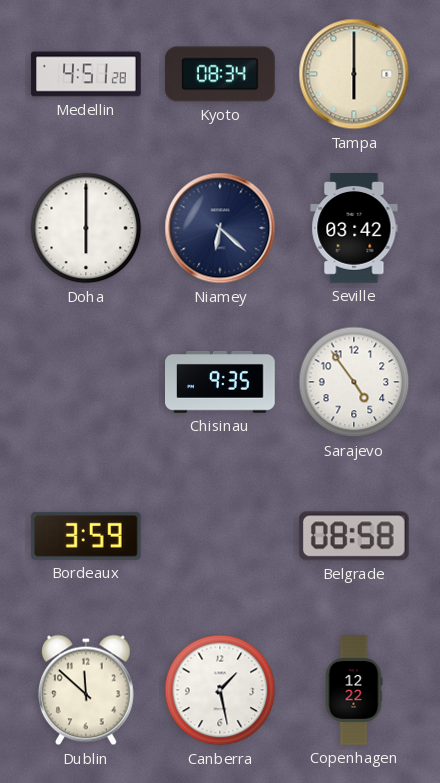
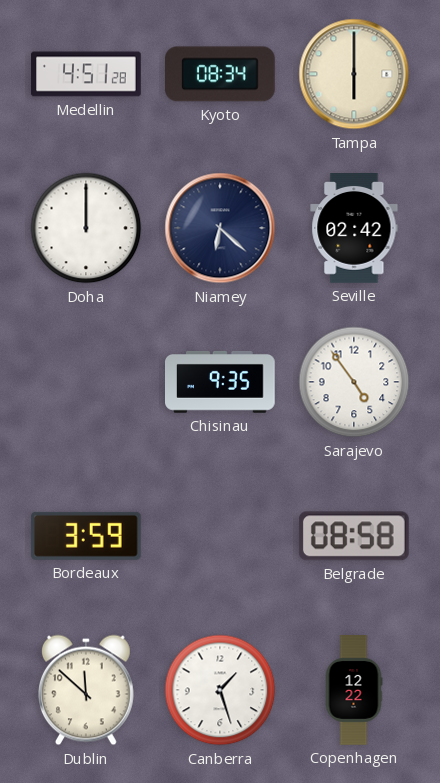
Doha: 6:00 -> 12:00
Seville: 03:42 -> 02:42
Canberra: 1:28 -> 1:27
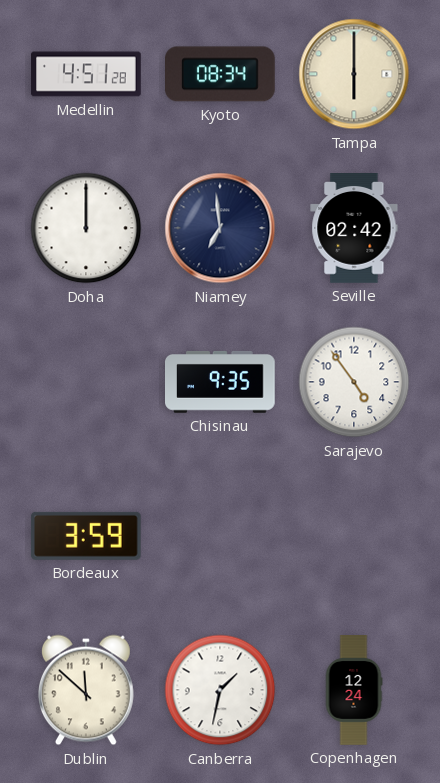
Niamey: 6:22 -> 6:59
Belgrade: 08:58 -> none
Canberra: 1:27 -> 1:32
Copenhagen: 12:22 -> 12:24
